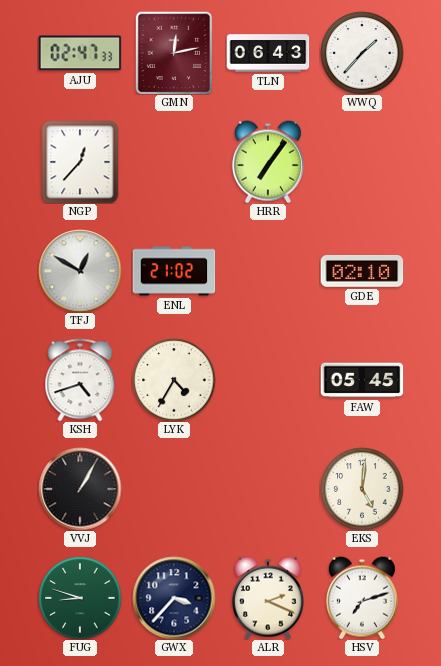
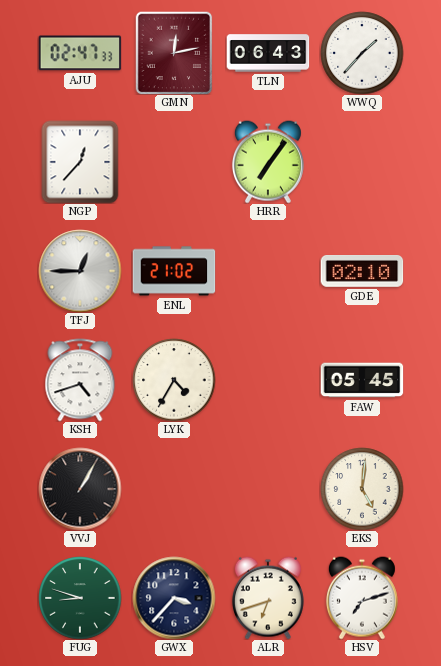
TFJ: 12:50 -> 12:45
ALR: 2:19 -> 6:42
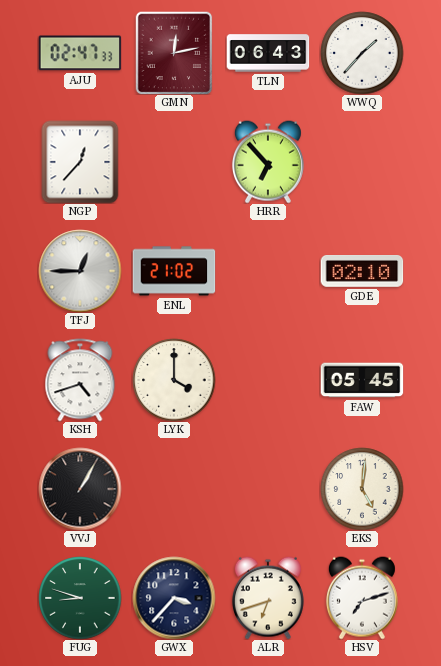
HRR: 7:06 -> 6:53
LYK: 4:35 -> 4:00
